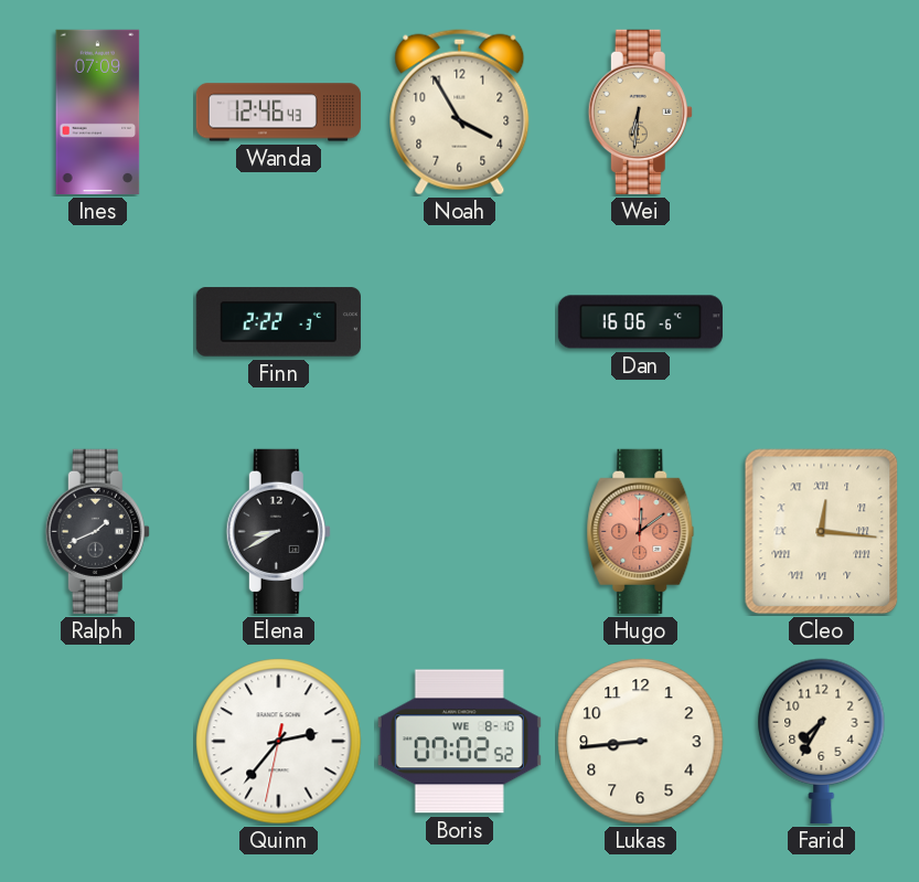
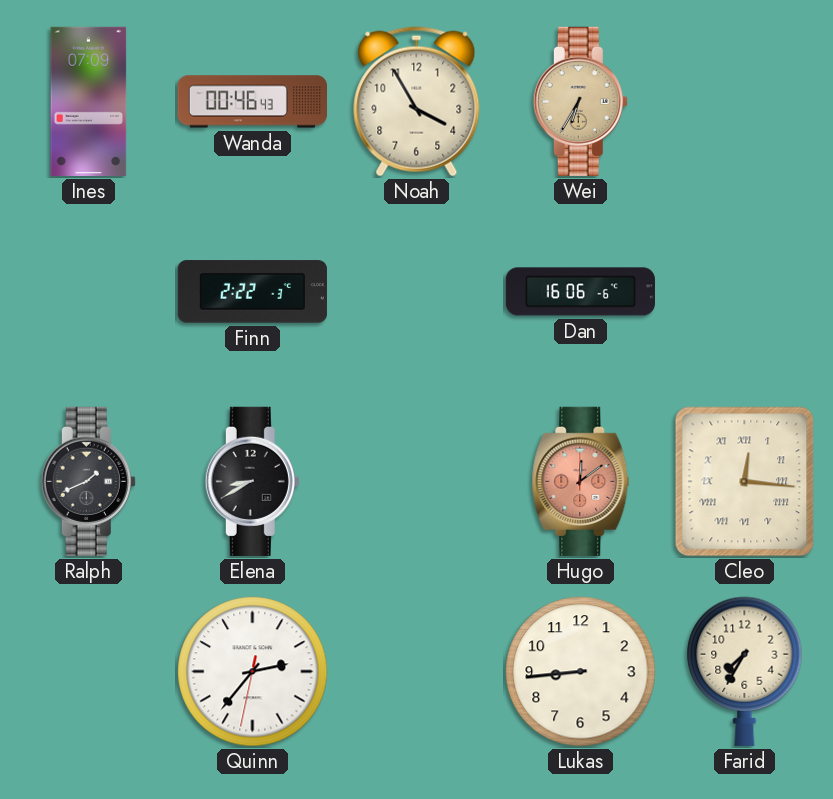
Wanda: 12:46 -> 00:46
Wei: 6:31 -> 6:35
Boris: 07:02 -> none
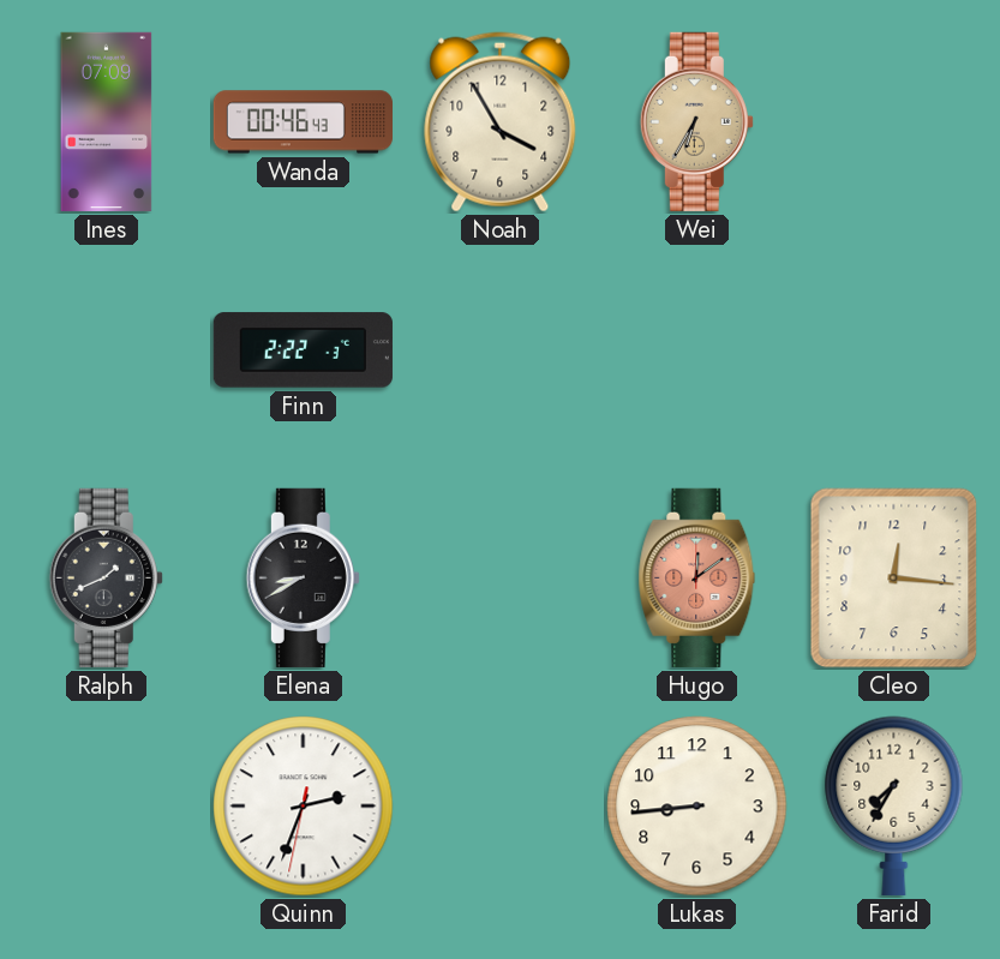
Dan: 16:06 -> none
Cleo numerals: Roman -> Arabic
Quinn: 2:36 -> 2:33
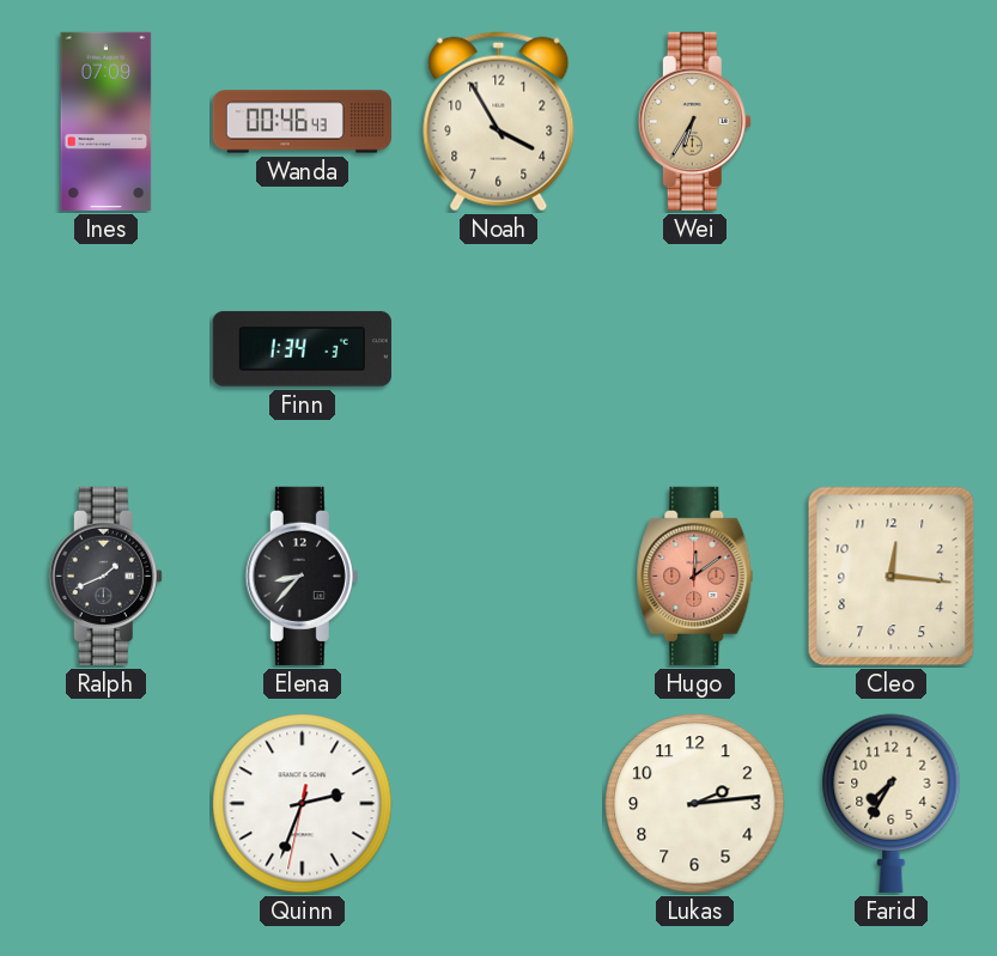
Finn: 2:22 -> 1:34
Elena: 8:40 -> 8:37
Lukas: 8:44 -> 2:14
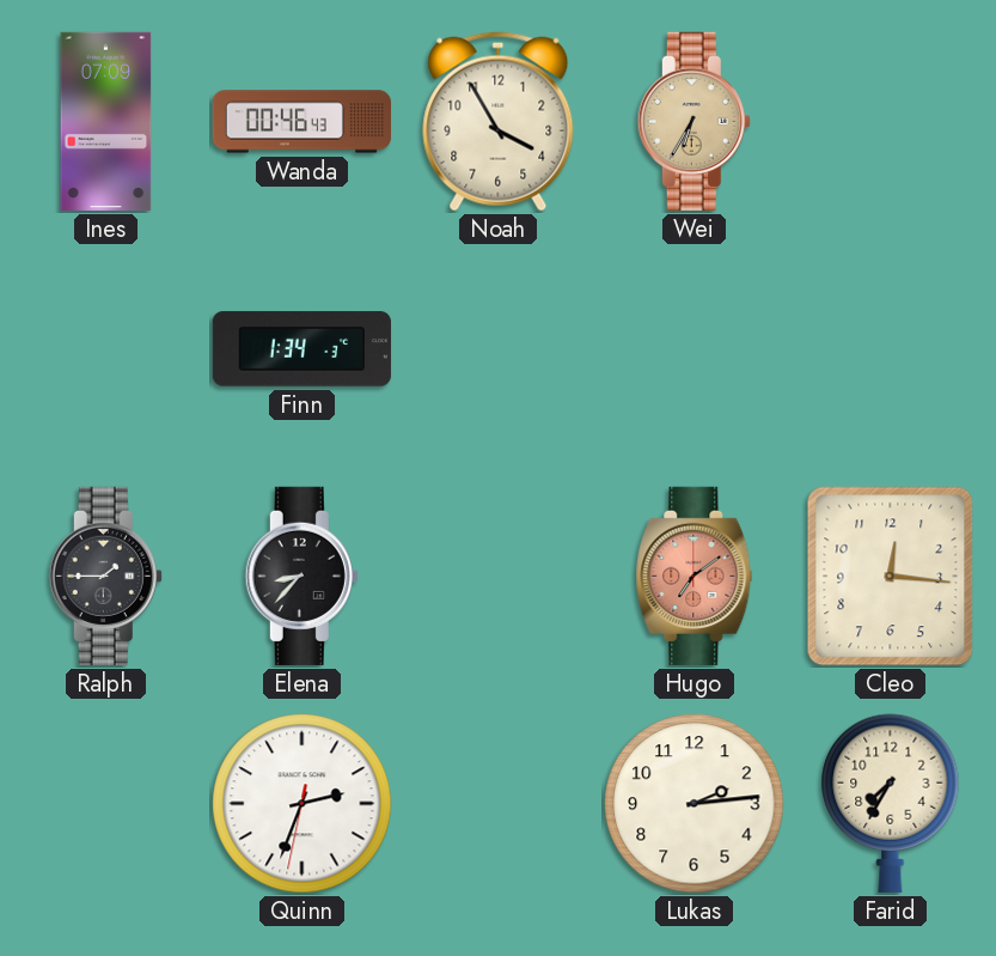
Ralph: 1:41 -> 1:45
Hugo: 12:09 -> 7:09
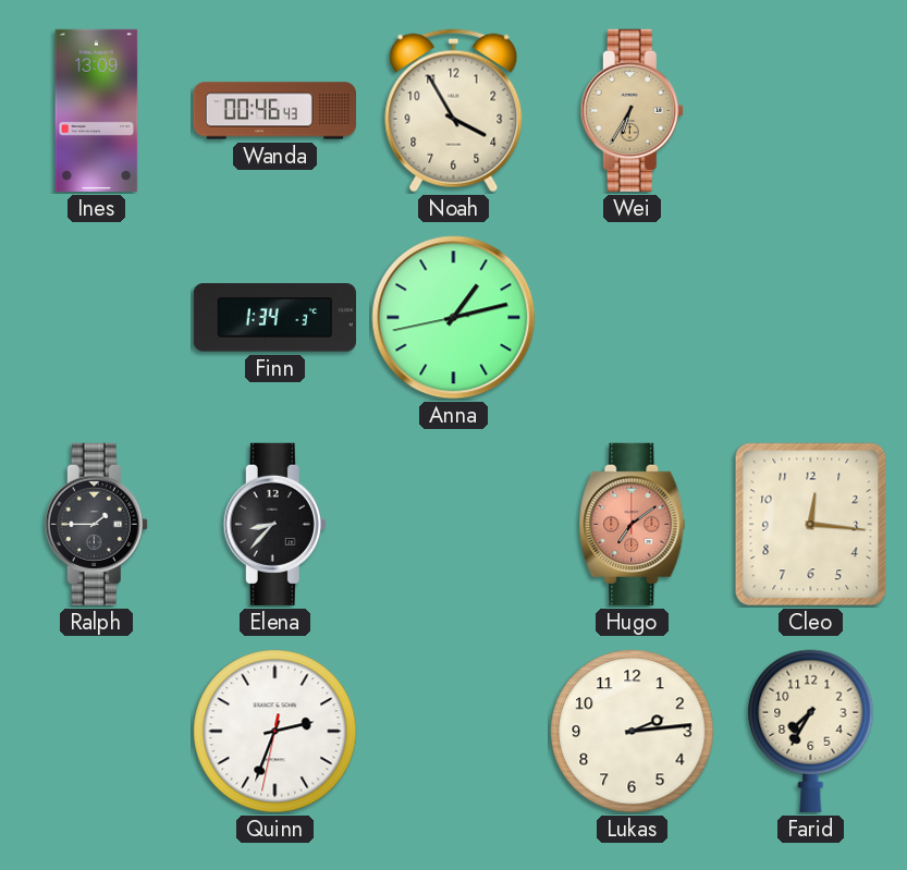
Ines: 07:09 -> 13:09
Anna: none -> 1:12
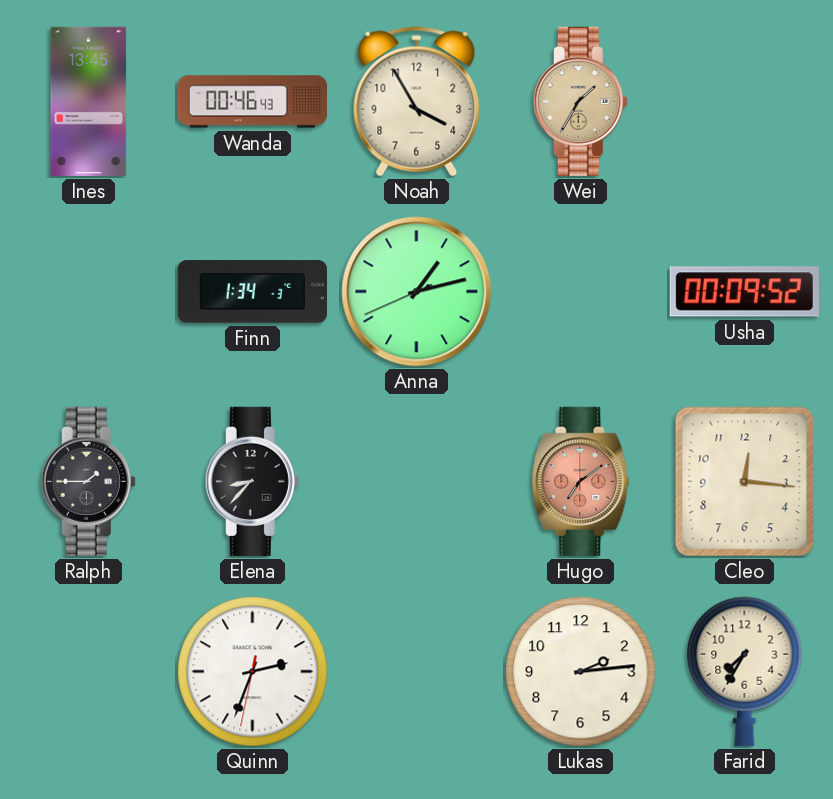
Ines: 13:09 -> 13:45
Wei: 6:35 -> 1:35
Anna: 1:12:43 -> 1:12:41
Usha: none -> 00:09
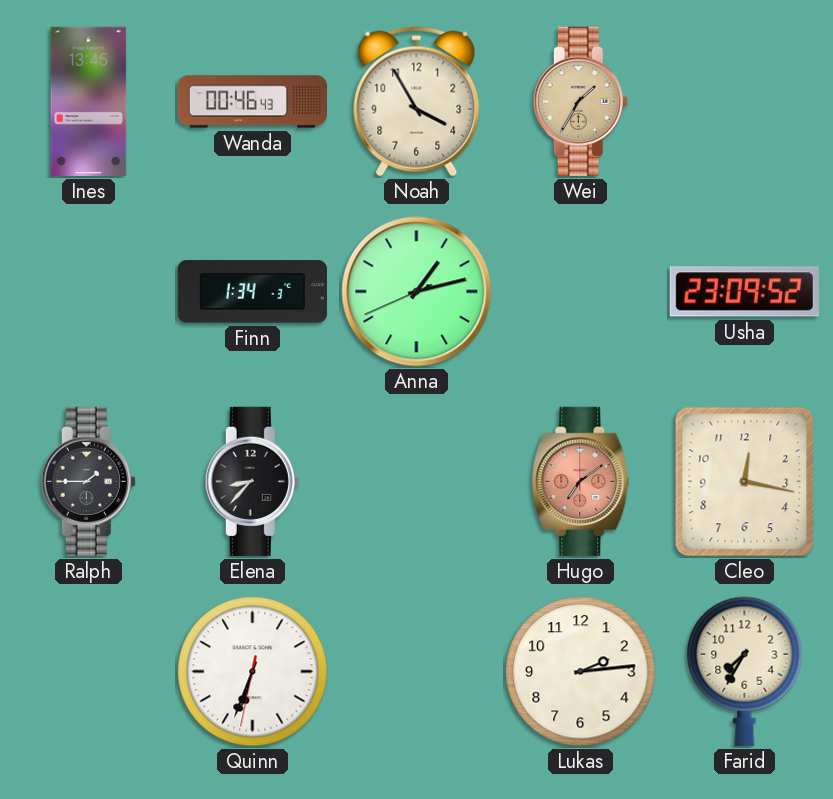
Usha: 00:09 -> 23:09
Cleo: 12:16 -> 12:17
Quinn: 2:33 -> 6:33
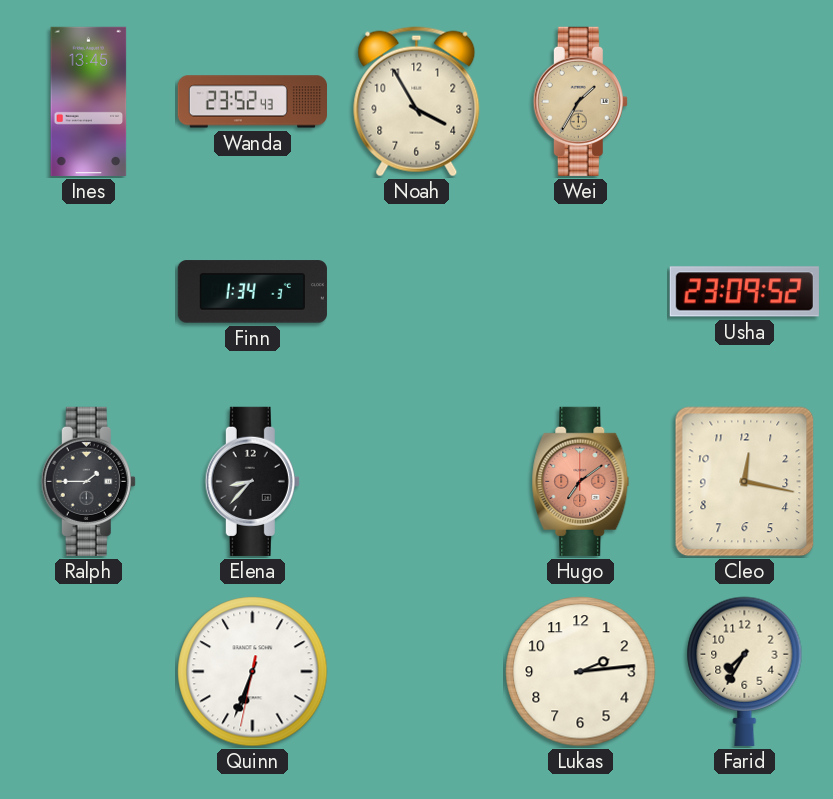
Wanda: 00:46 -> 23:52
Anna: 1:12 -> none
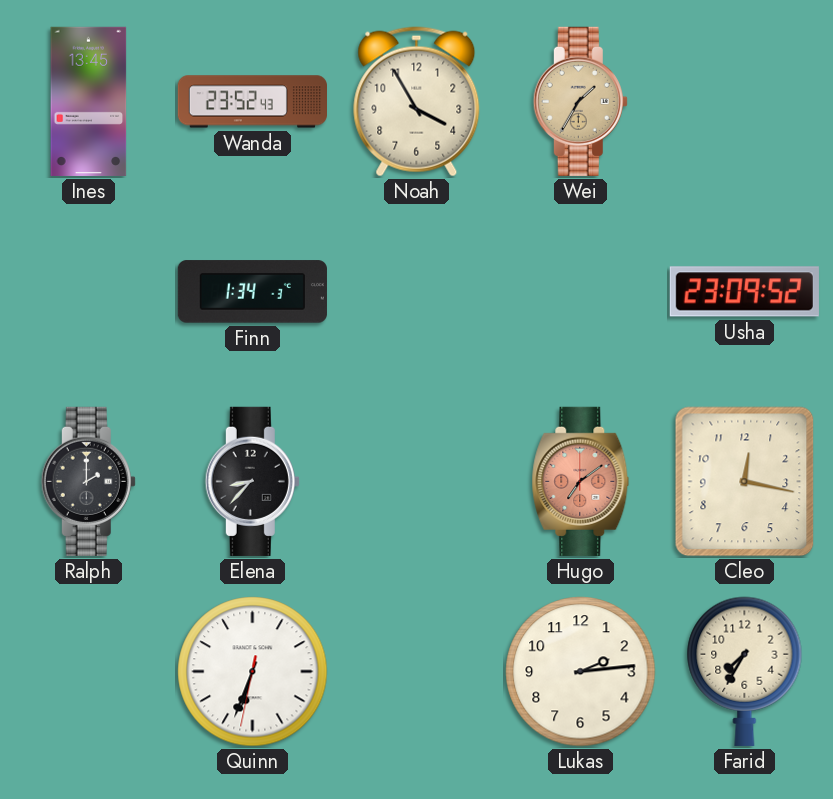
Ralph: 1:45 -> 2:00
